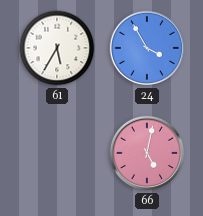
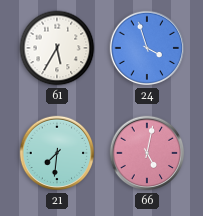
24: 3:55 -> 3:57
21: none -> 7:31
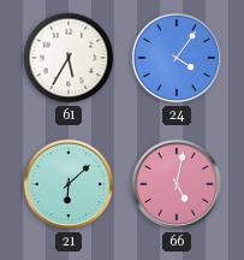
24: 3:57 -> 4:06
21: 7:31 -> 6:08
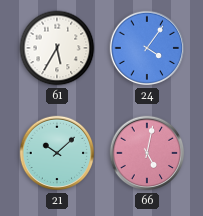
21: 6:08 -> 10:08
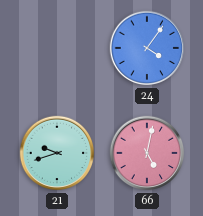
61: 5:35 -> none
21: 10:08 -> 9:42
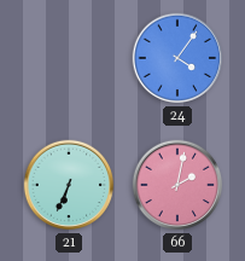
21: 9:42 -> 6:34
66: 5:02 -> 2:02
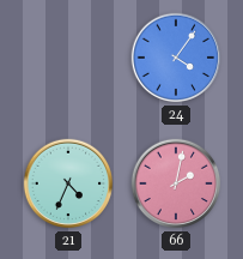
21: 6:34 -> 4:34
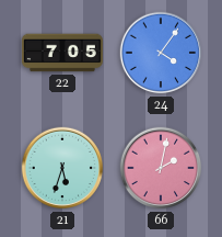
22: none -> 7:05
21: 4:34 -> 5:33
